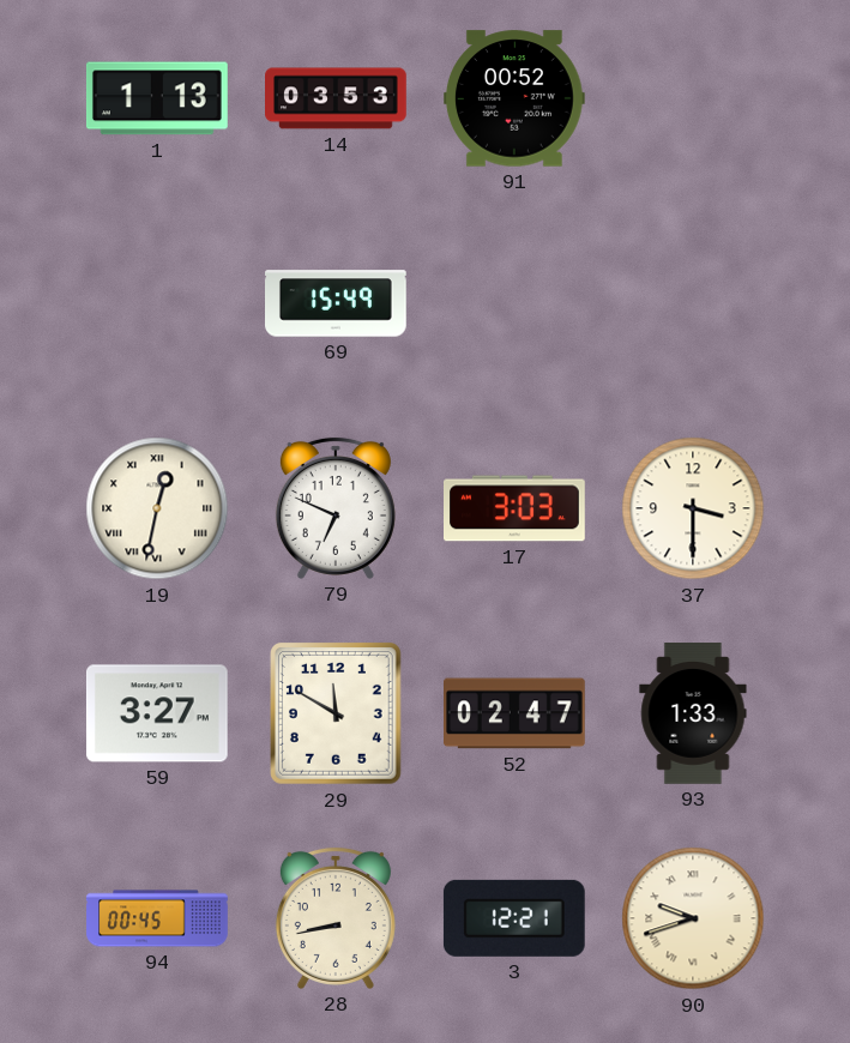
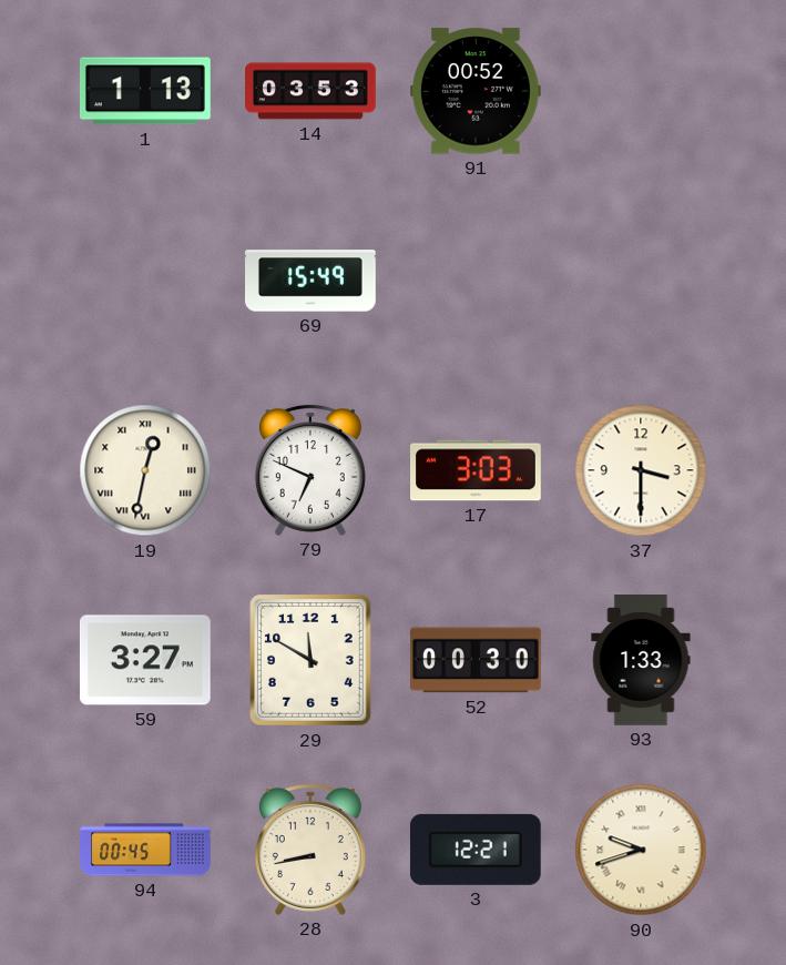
52: 02:47 -> 00:30
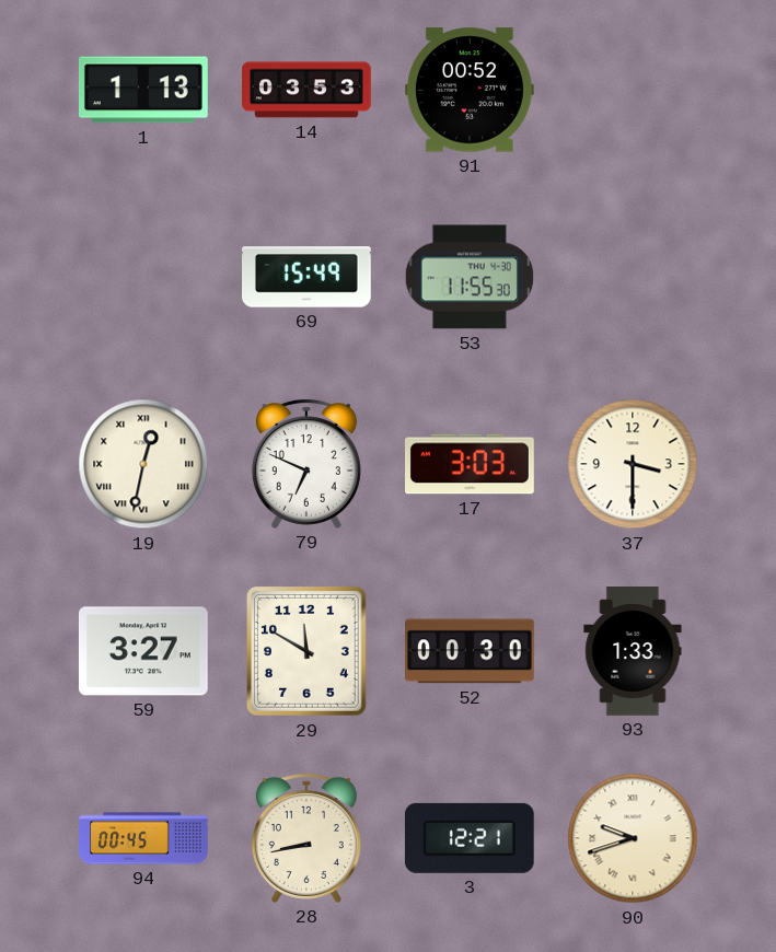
53: none -> 11:55
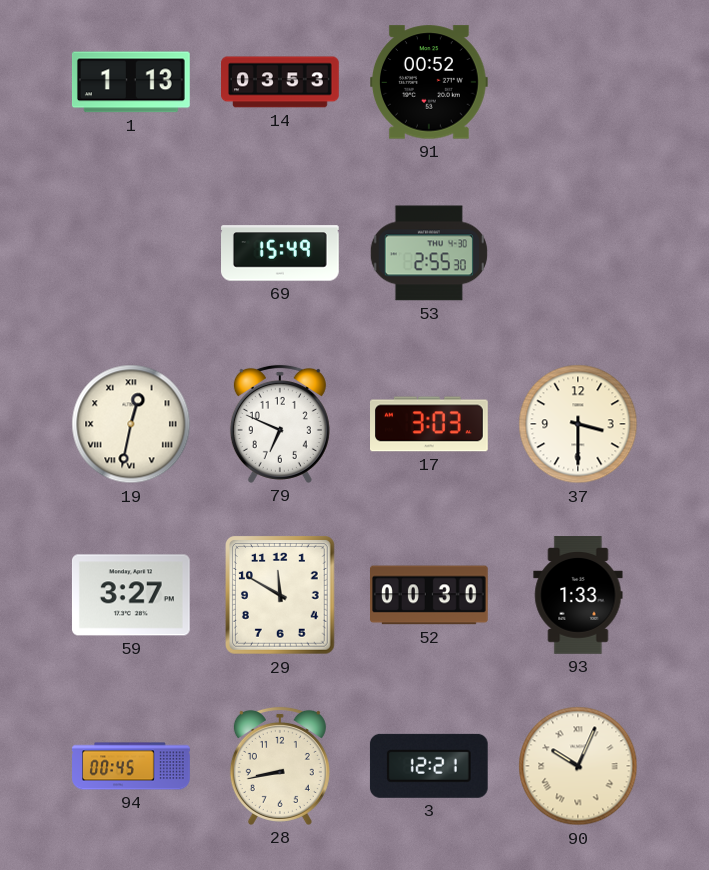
53: 11:55 -> 2:55
90: 9:42 -> 10:04
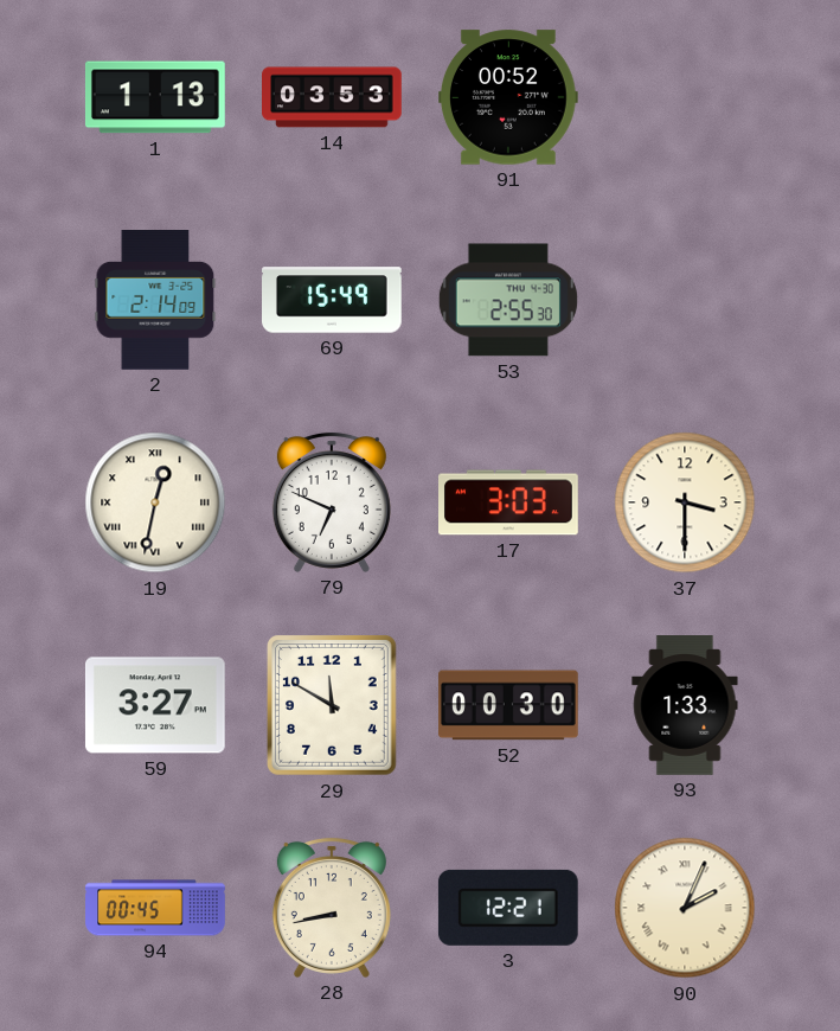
2: none -> 2:14
90: 10:04 -> 2:04
